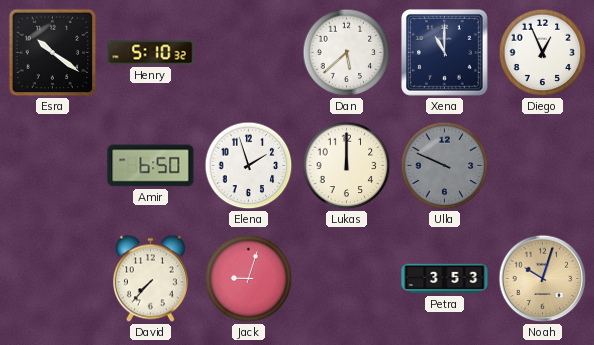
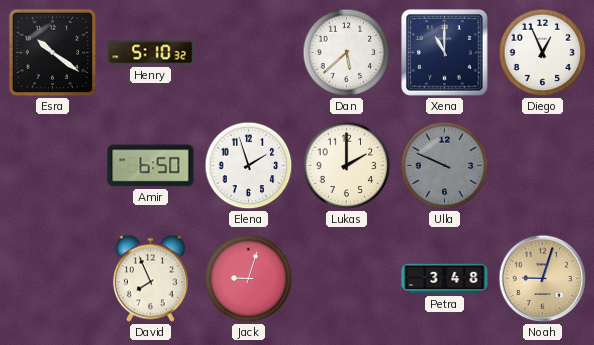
Lukas: 12:00 -> 2:00
David: 7:37 -> 7:56
Petra: 3:53 -> 3:48
Noah: 10:03 -> 9:03
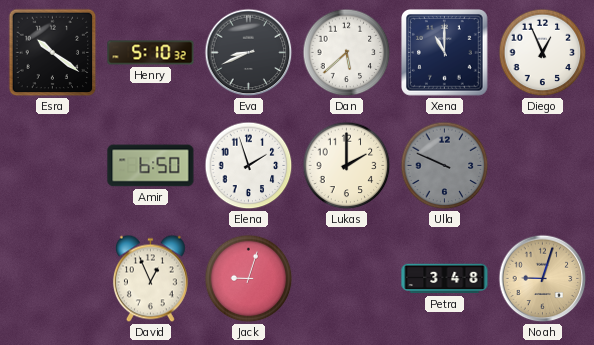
Eva: none -> 8:41
David: 7:56 -> 12:56
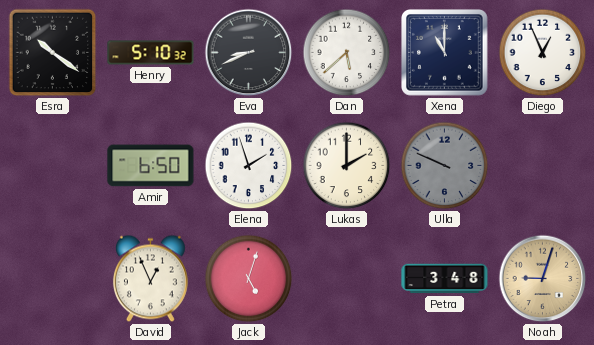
Jack: 9:03 -> 5:03
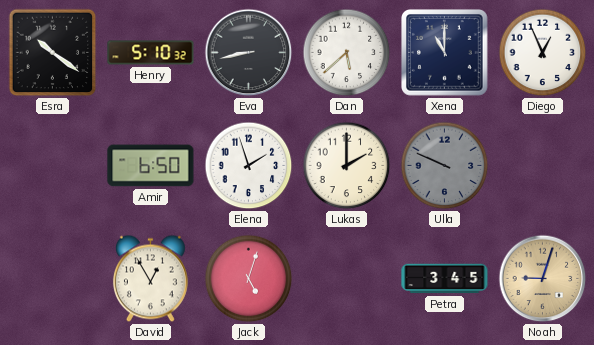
Eva: 8:41 -> 8:43
David: 12:56 -> 12:55
Petra: 3:48 -> 3:45
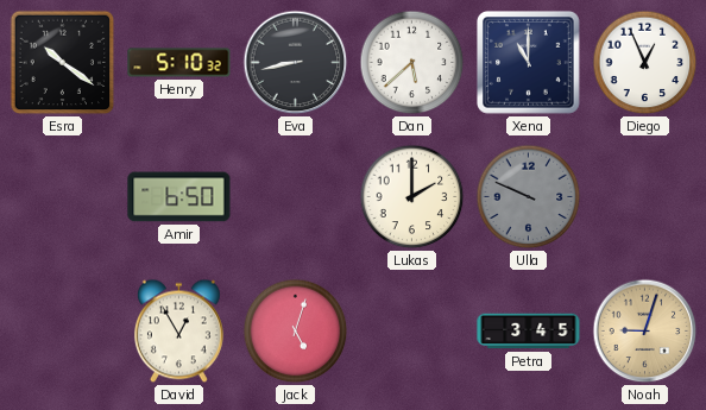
Elena: 1:57 -> none
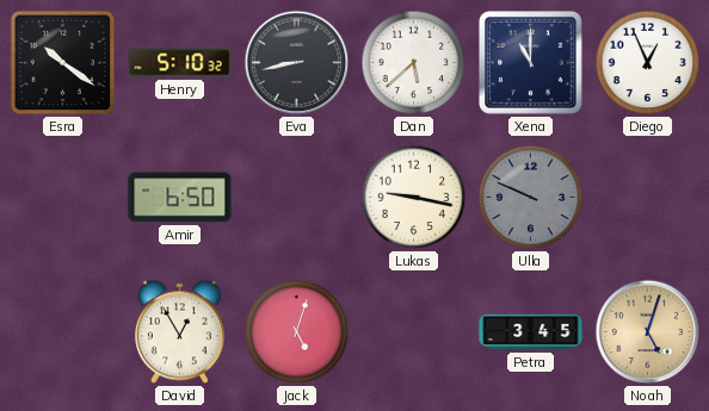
Lukas: 2:00 -> 9:17
Noah: 9:03 -> 5:03
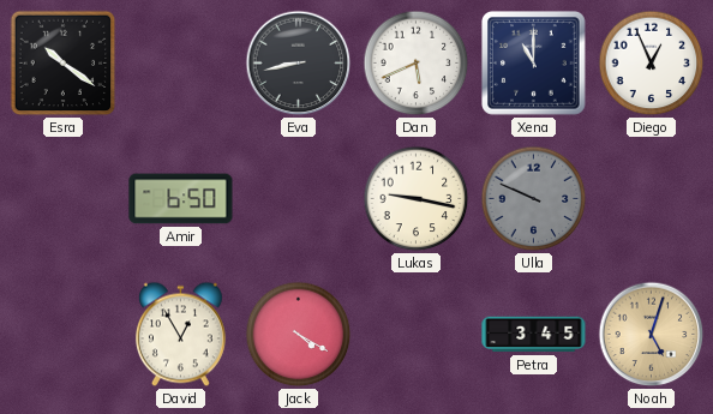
Henry: 5:10 -> none
Dan: 5:38 -> 5:41
Jack: 5:03 -> 4:20
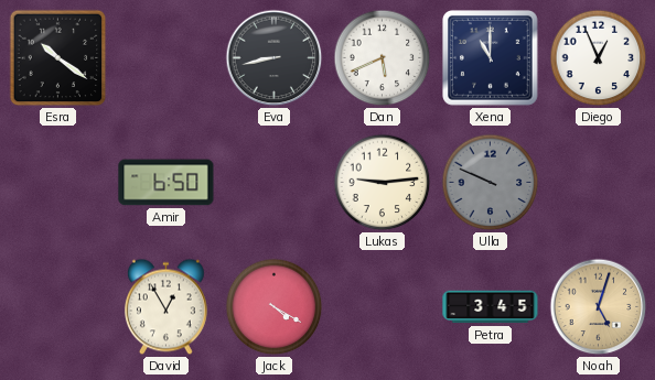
Lukas: 9:17 -> 9:14
